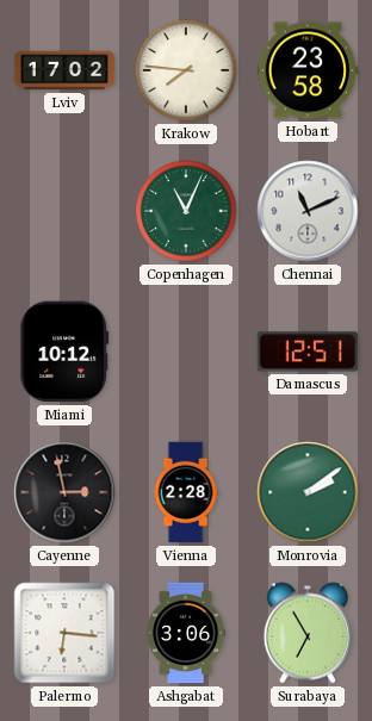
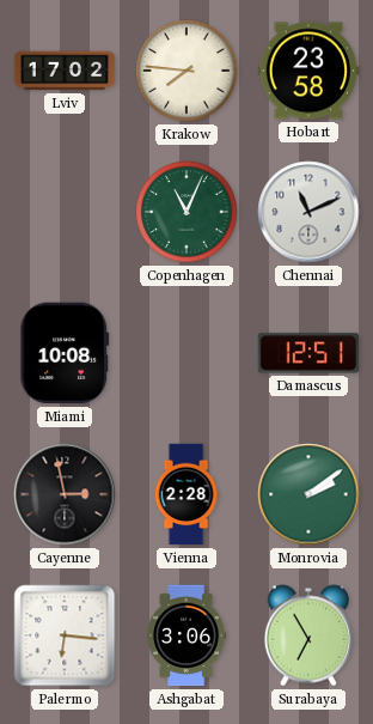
Miami: 10:12 -> 10:08
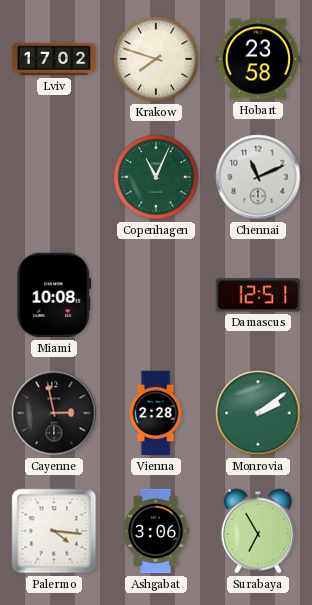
Krakow: 7:46 -> 7:48
Palermo: 6:16 -> 4:16
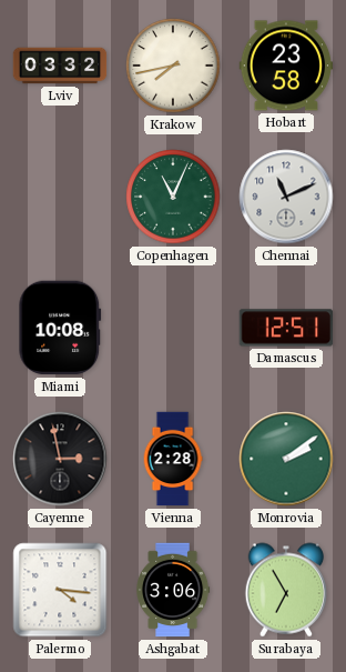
Lviv: 17:02 -> 03:32
Krakow: 7:48 -> 7:43
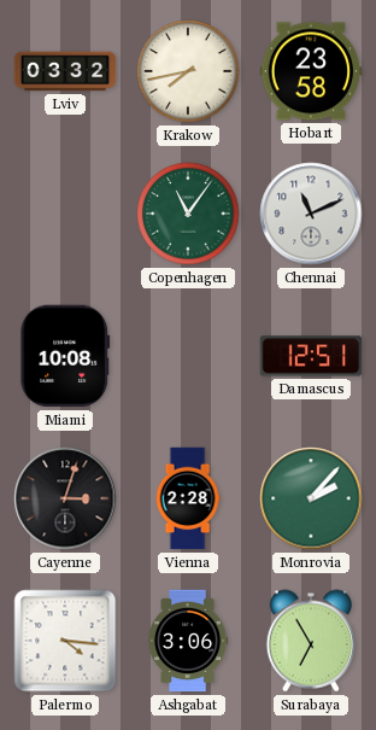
Copenhagen: 11:04 -> 11:06
Cayenne: 2:58 -> 3:03
Monrovia: 2:09 -> 2:07
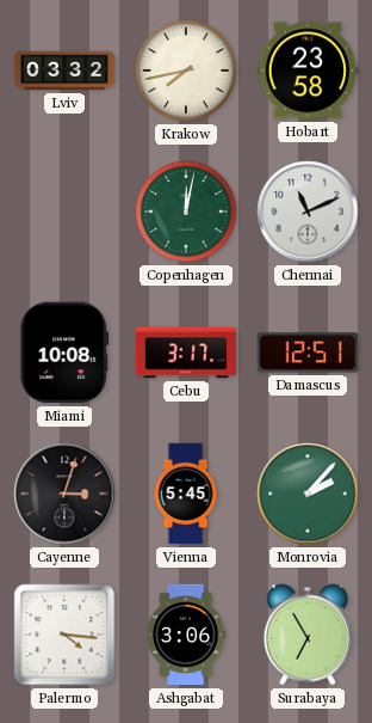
Copenhagen: 11:06 -> 12:02
Cebu: none -> 3:17
Vienna: 2:28 -> 5:45
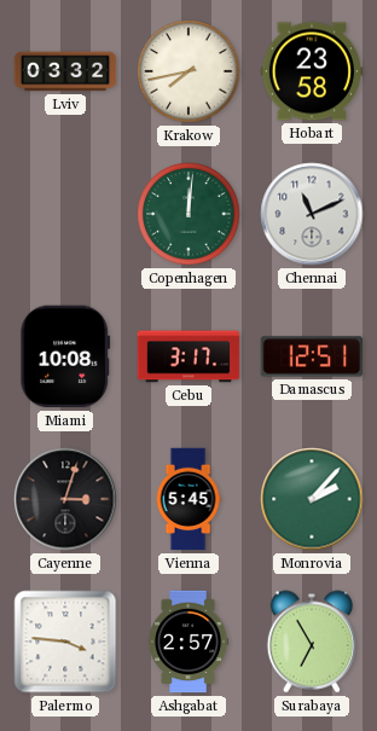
Copenhagen: 12:02 -> 12:01
Palermo: 4:16 -> 3:46
Ashgabat: 3:06 -> 2:57
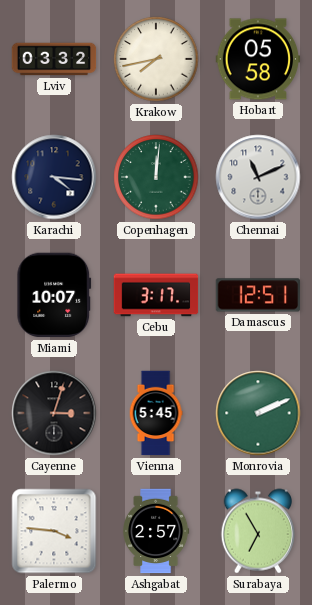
Hobart: 23:58 -> 05:58
Karachi: none -> 4:16
Miami: 10:08 -> 10:07
Monrovia: 2:07 -> 2:11
